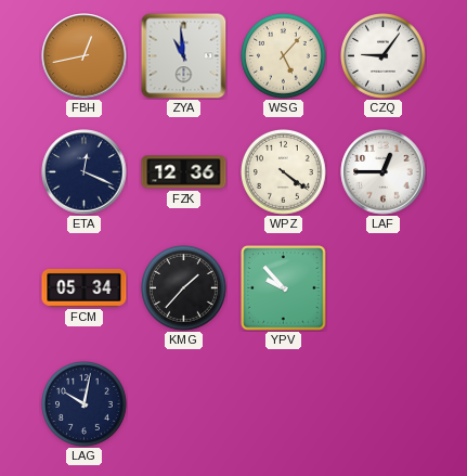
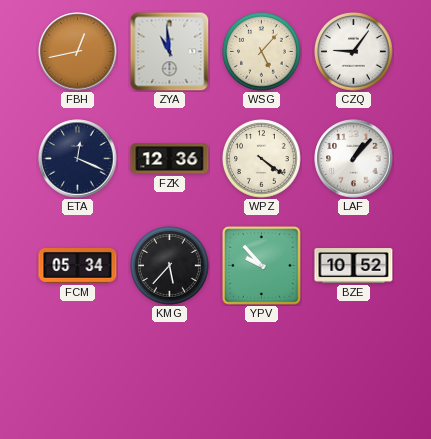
LAF: 12:45 -> 1:07
KMG: 1:37 -> 5:37
BZE: none -> 10:52
LAG: 10:02 -> none
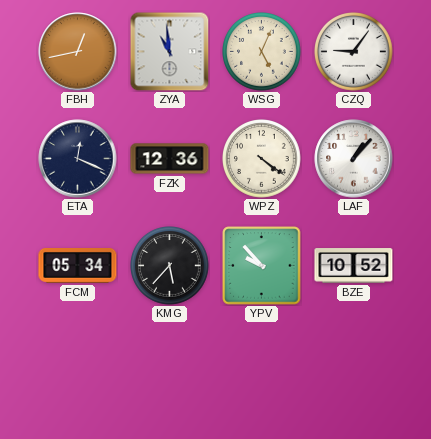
WSG: 5:07 -> 5:04
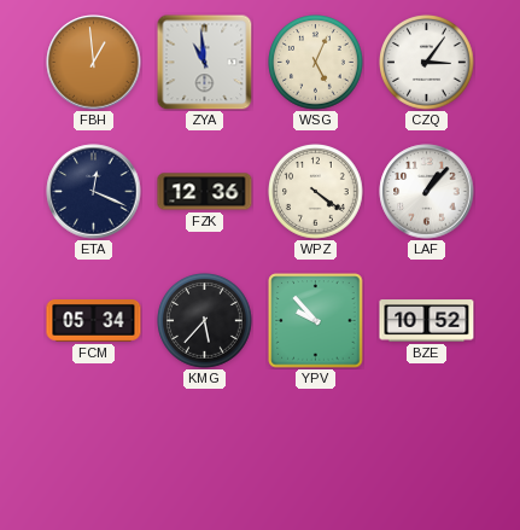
FBH: 12:43 -> 12:59
CZQ: 9:06 -> 3:06
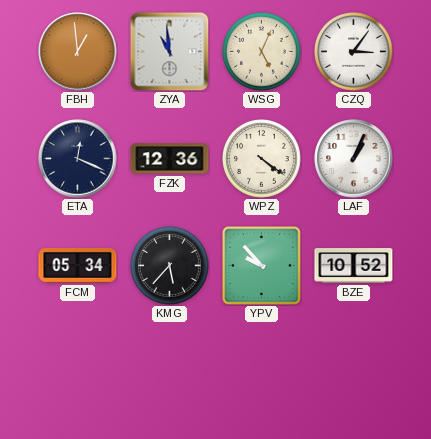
LAF: 1:07 -> 1:04
